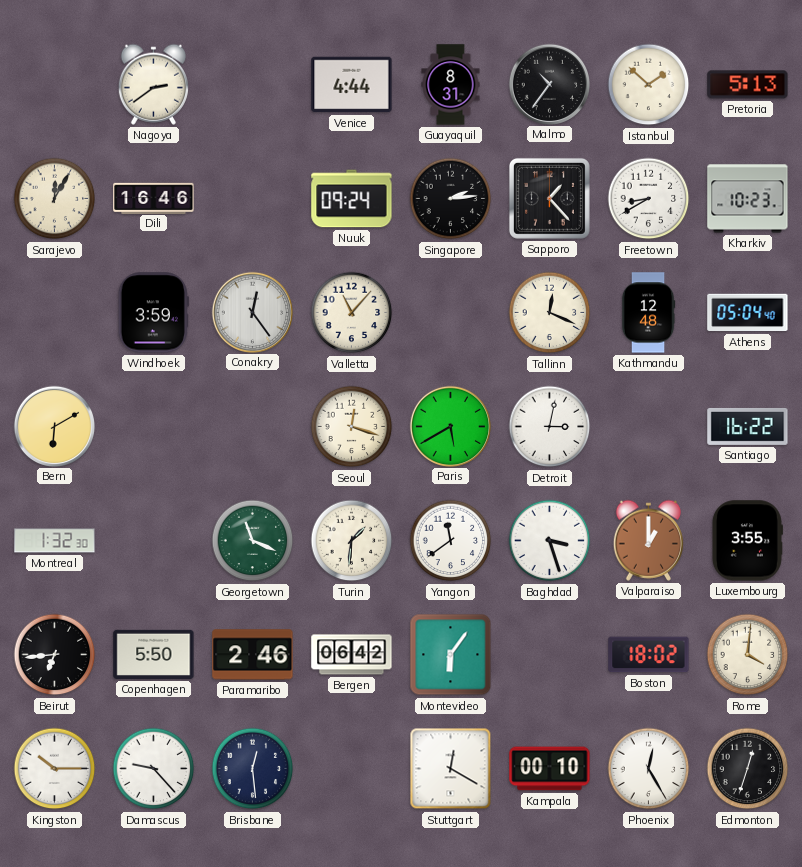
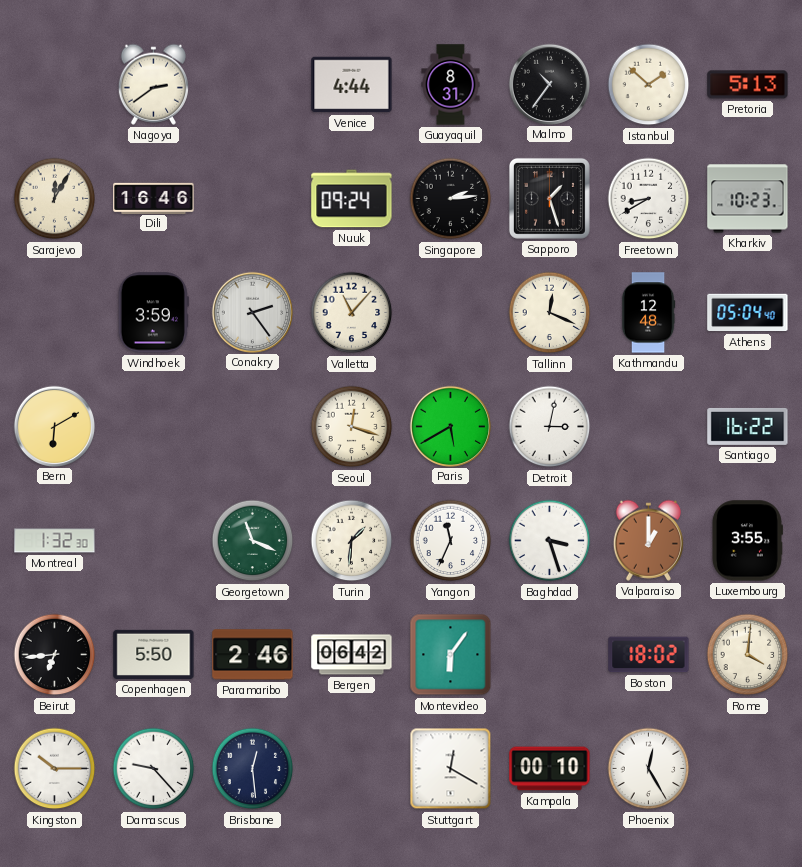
Sapporo: 1:23 -> 1:27
Conakry: 12:24 -> 2:24
Yangon: 11:39 -> 11:34
Edmonton: 12:33 -> none
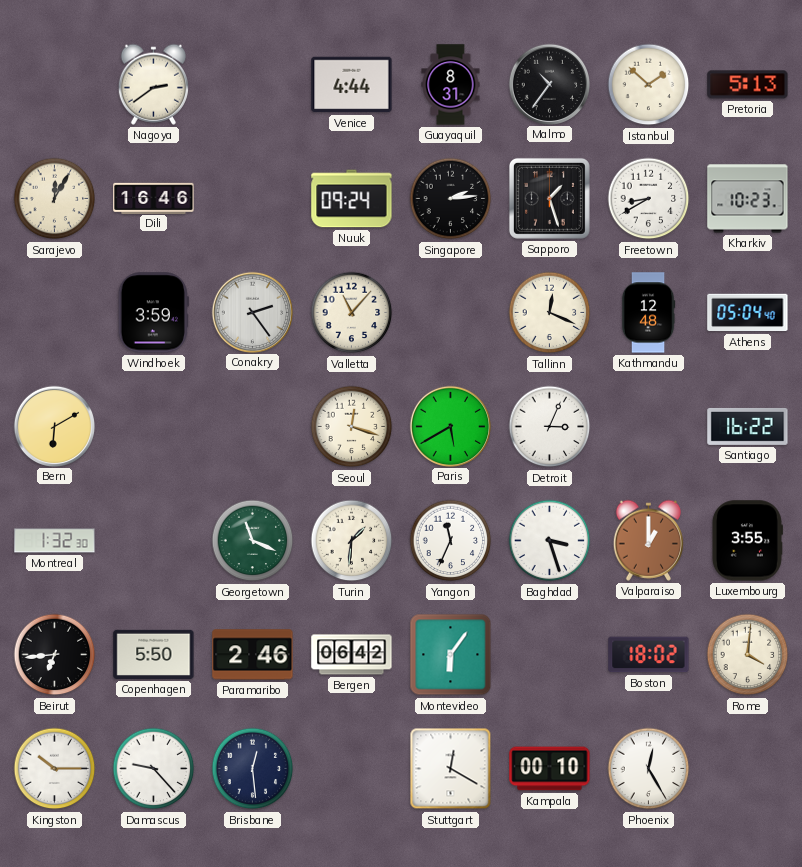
Detroit: 3:02 -> 3:04
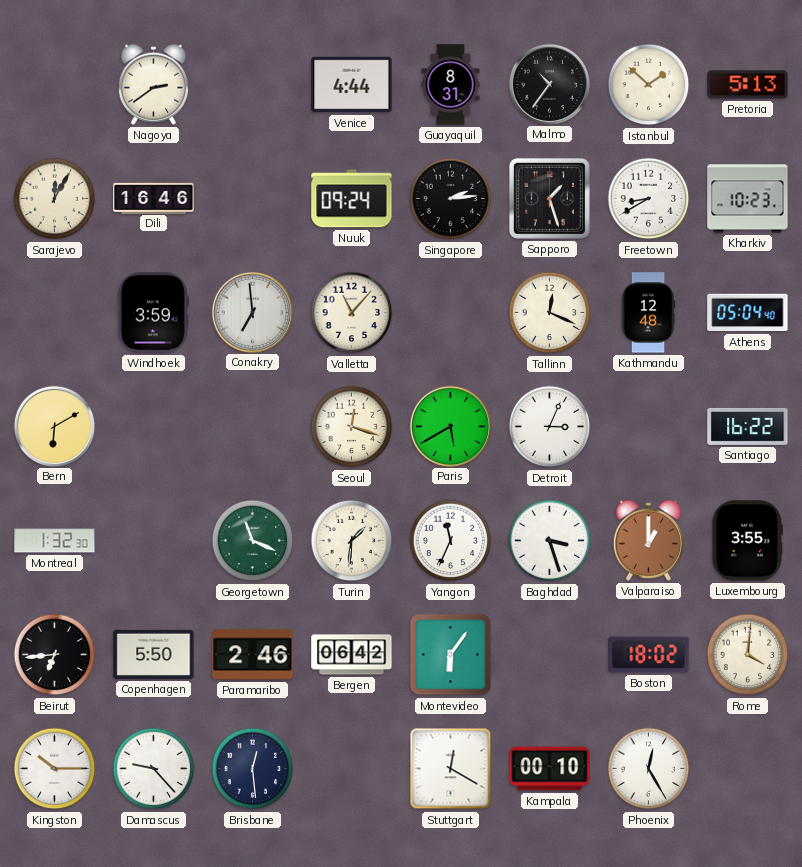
Conakry: 2:24 -> 6:59
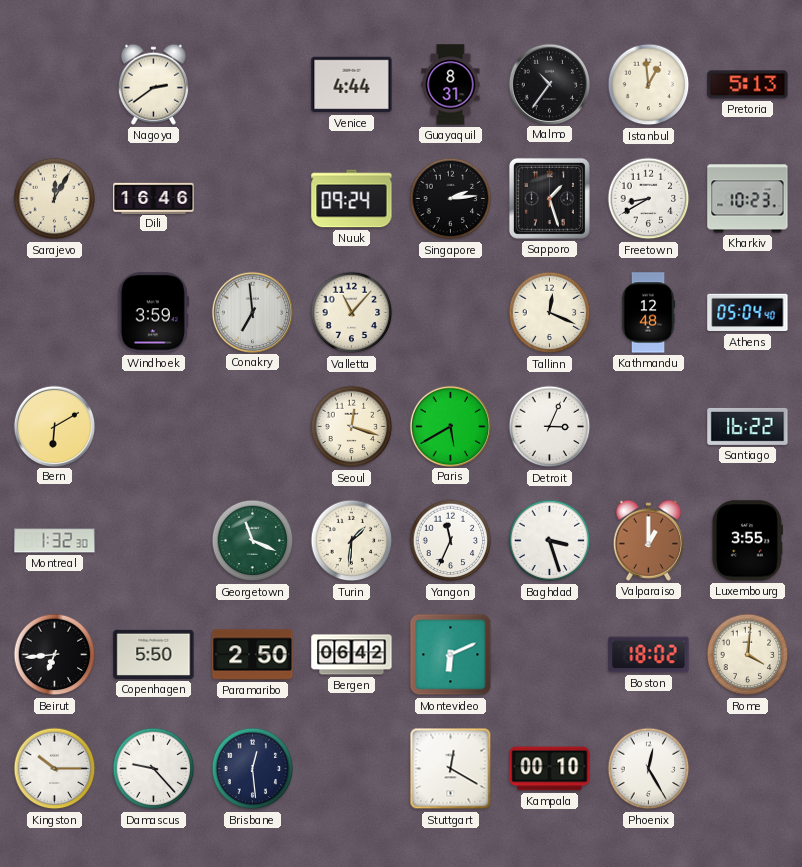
Istanbul: 1:52 -> 12:59
Paramaribo: 2:46 -> 2:50
Montevideo: 6:06 -> 6:11
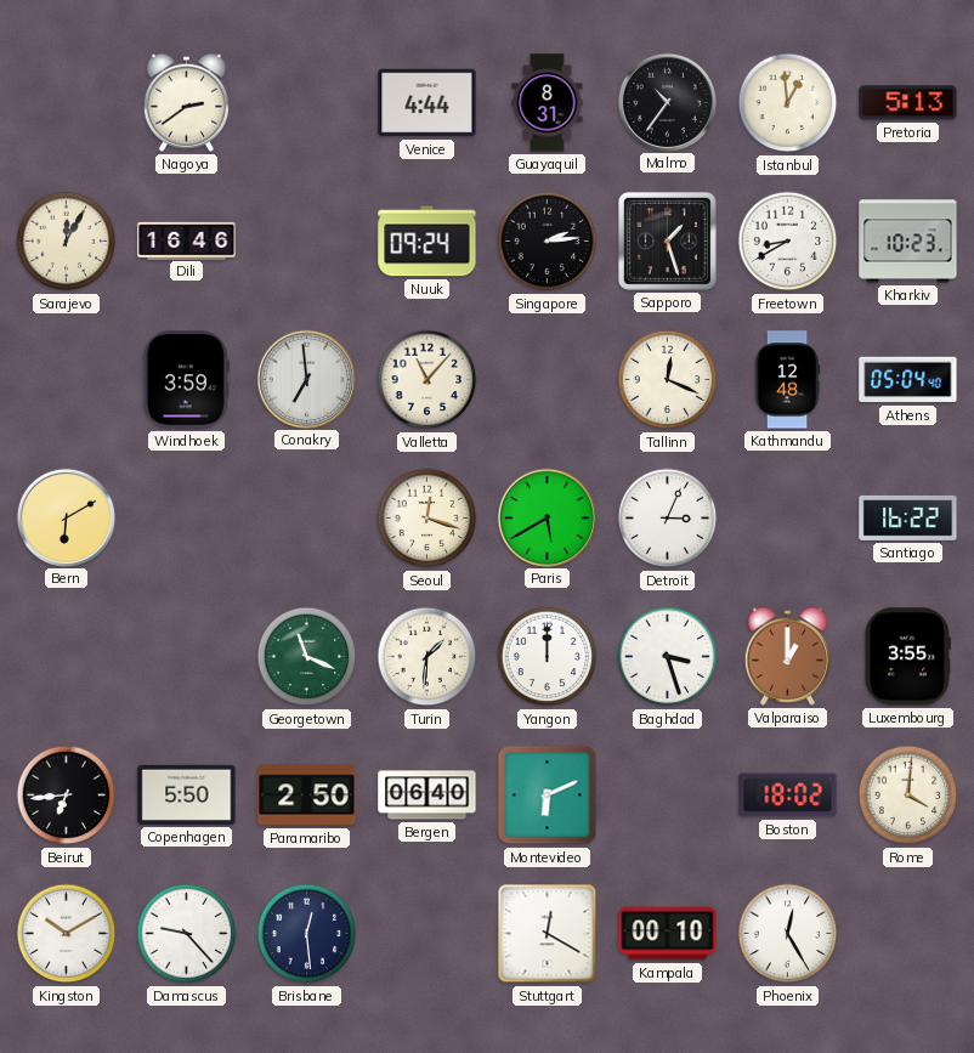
Montreal: 1:32 -> none
Yangon: 11:34 -> 12:00
Bergen: 06:42 -> 06:40
Kingston: 10:15 -> 10:10
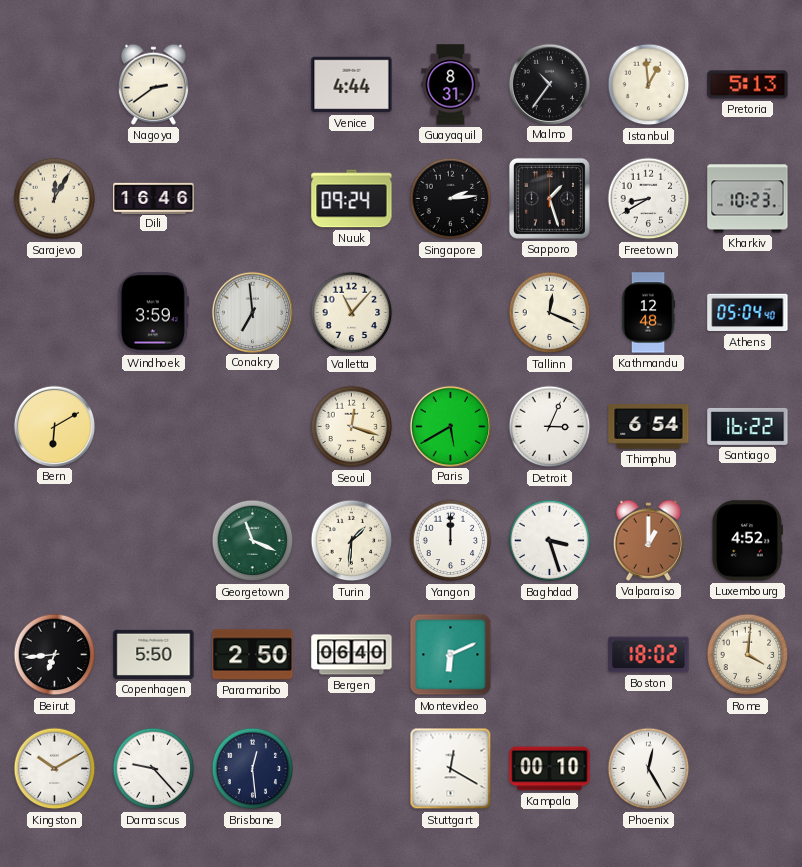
Thimphu: none -> 6:54
Luxembourg: 3:55 -> 4:52
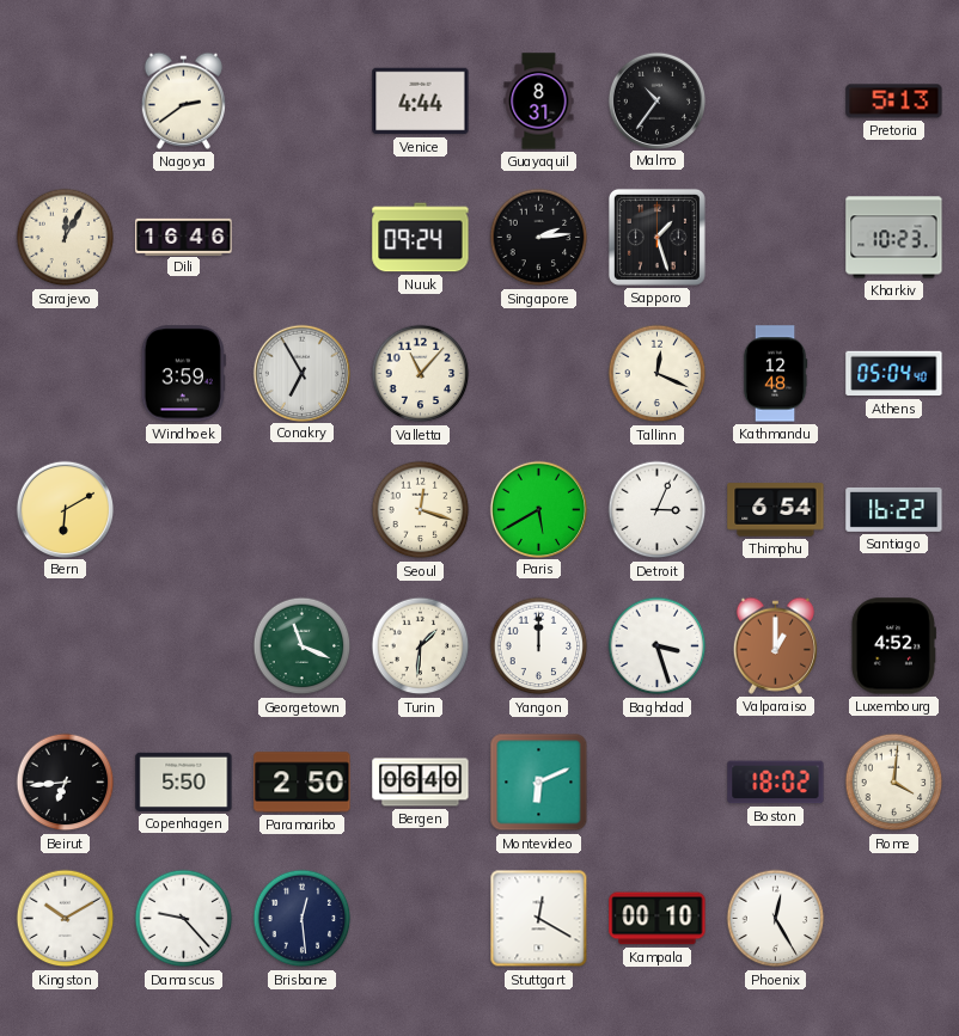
Istanbul: 12:59 -> none
Freetown: 8:40 -> none
Conakry: 6:59 -> 6:55
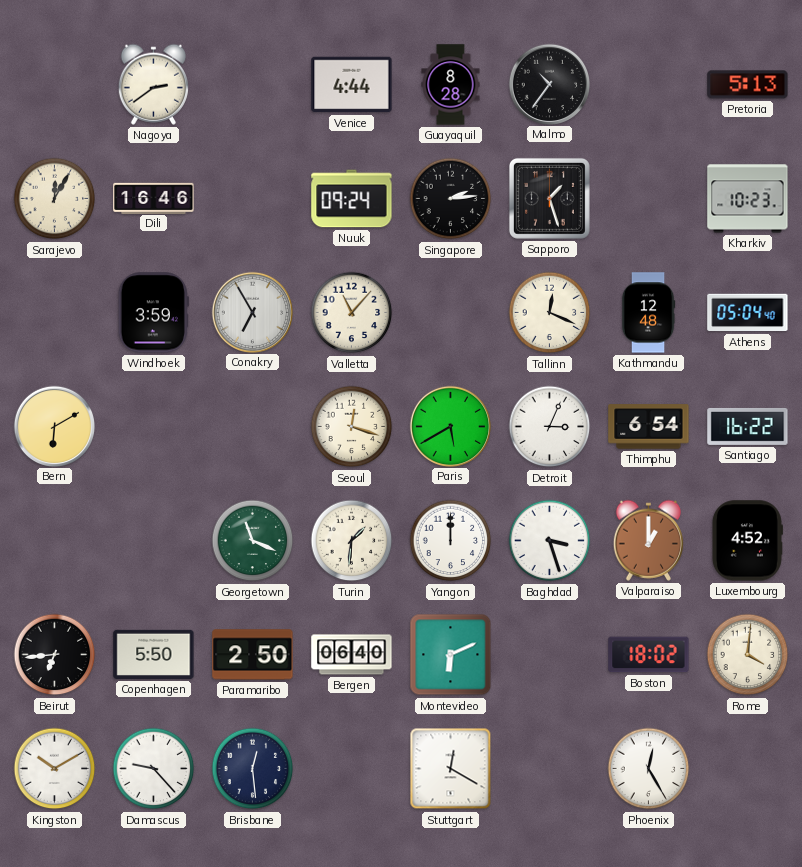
Guayaquil: 8:31 -> 8:28
Kampala: 00:10 -> none
